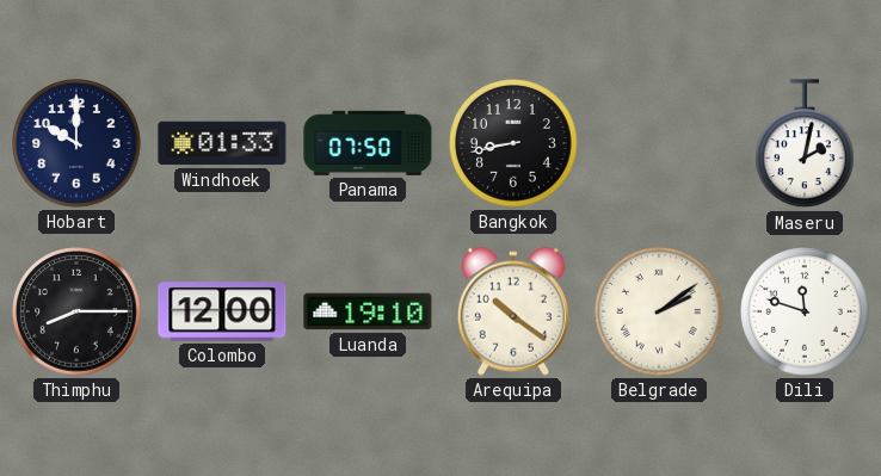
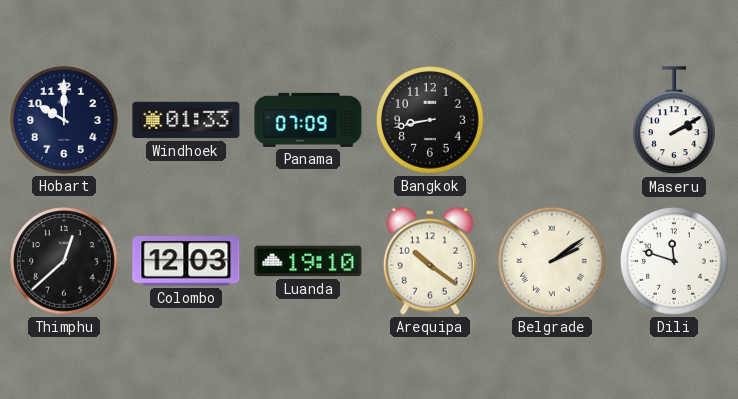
Panama: 07:50 -> 07:09
Maseru: 2:02 -> 2:10
Thimphu: 8:15 -> 12:38
Colombo: 12:00 -> 12:03
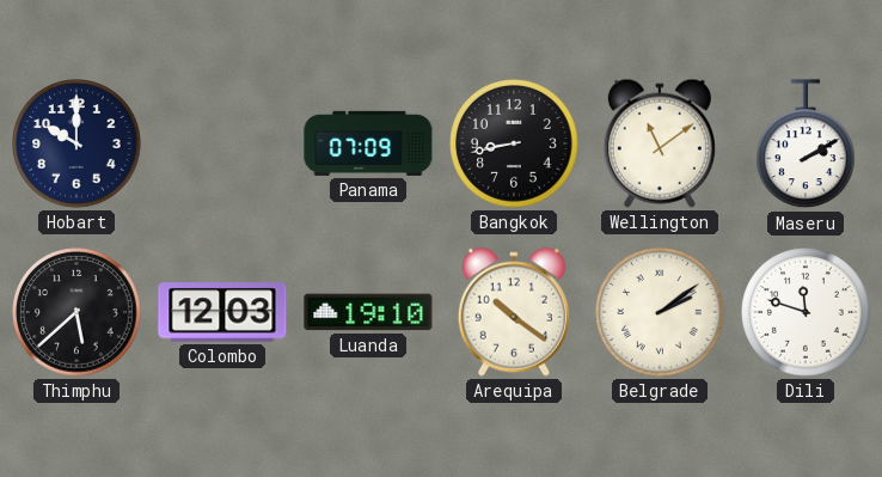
Windhoek: 01:33 -> none
Wellington: none -> 11:09
Thimphu: 12:38 -> 5:38
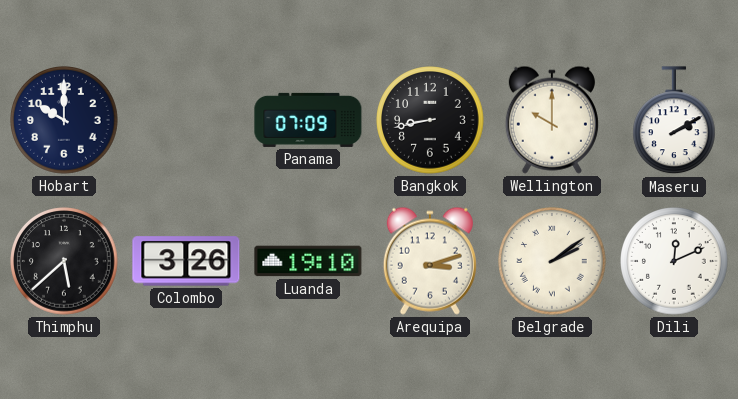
Wellington: 11:09 -> 10:00
Colombo: 12:03 -> 3:26
Arequipa: 10:21 -> 3:12
Dili: 11:48 -> 12:11
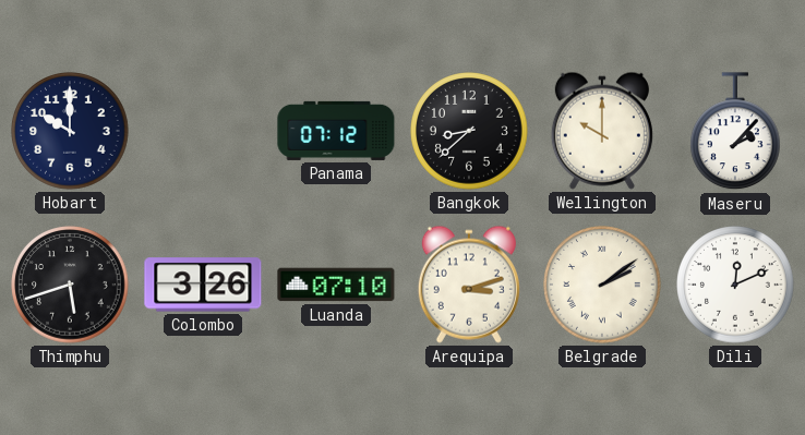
Panama: 07:09 -> 07:12
Bangkok: 8:43 -> 8:38
Maseru: 2:10 -> 2:07
Thimphu: 5:38 -> 5:42
Luanda: 19:10 -> 07:10
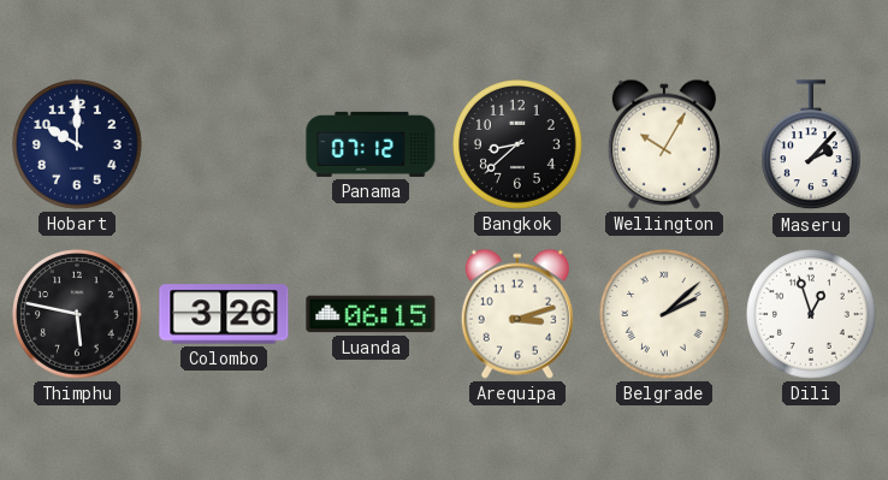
Wellington: 10:00 -> 10:05
Thimphu: 5:42 -> 5:47
Luanda: 07:10 -> 06:15
Belgrade: 2:09 -> 2:08
Dili: 12:11 -> 12:57
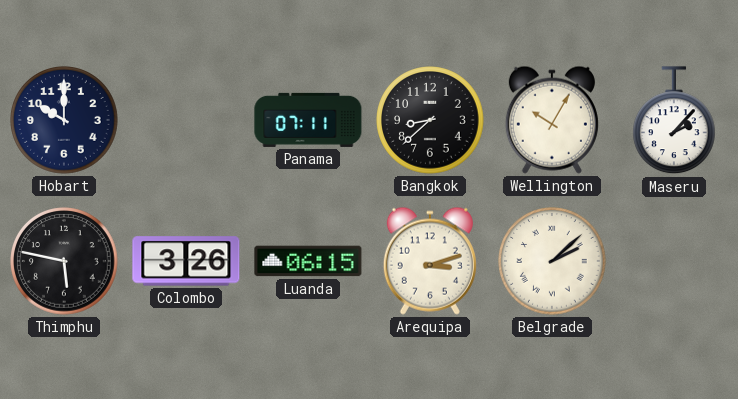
Panama: 07:12 -> 07:11
Dili: 12:57 -> none
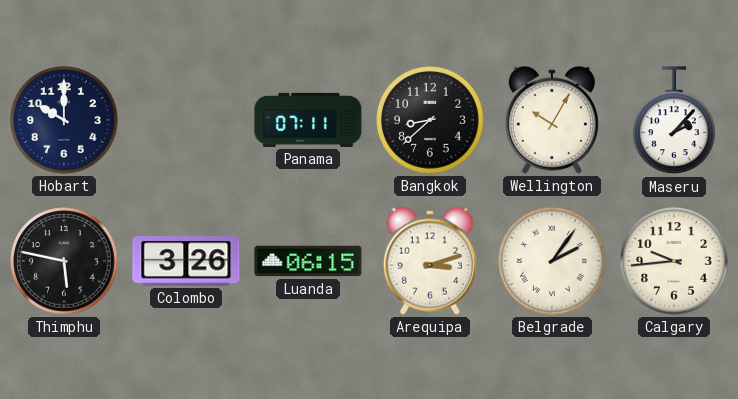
Belgrade: 2:08 -> 2:06
Calgary: none -> 9:44
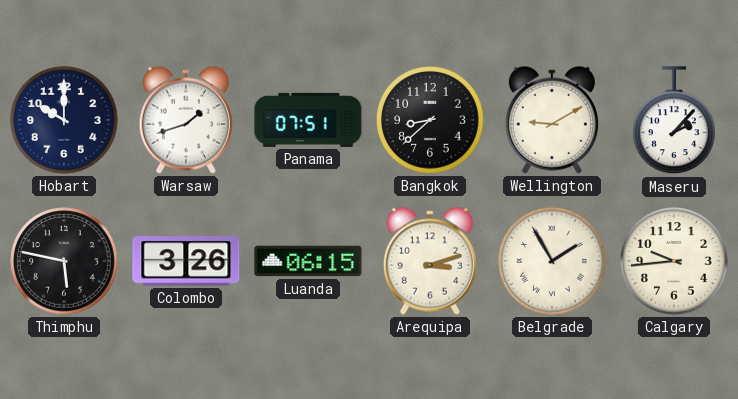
Warsaw: none -> 1:42
Panama: 07:11 -> 07:51
Wellington: 10:05 -> 9:10
Belgrade: 2:06 -> 1:55
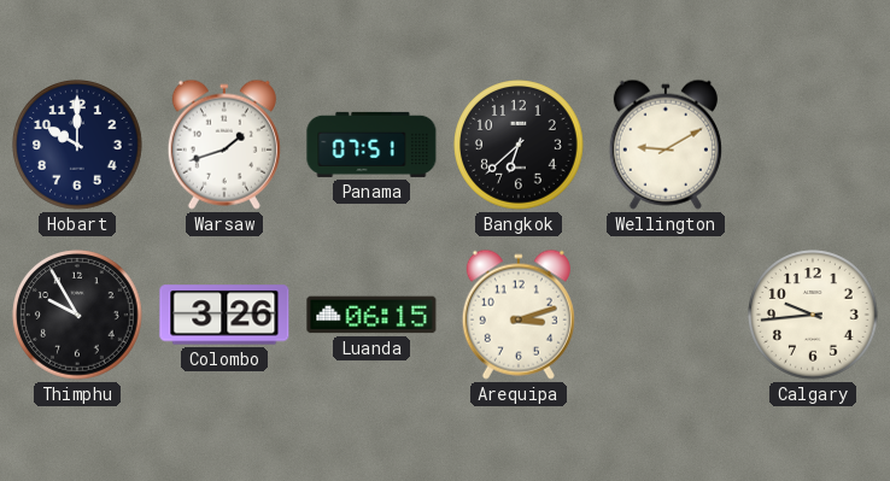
Bangkok: 8:38 -> 6:38
Maseru: 2:07 -> none
Thimphu: 5:47 -> 9:55
Belgrade: 1:55 -> none
